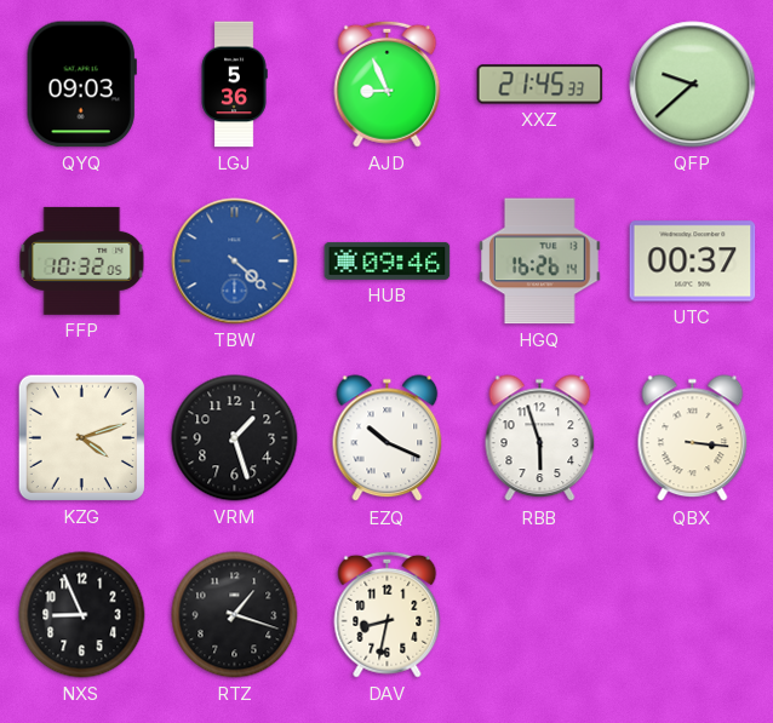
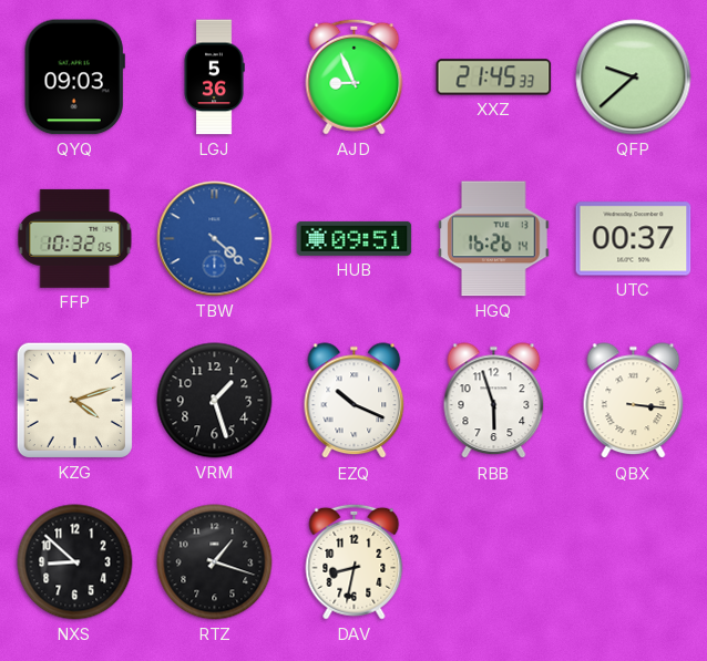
HUB: 09:46 -> 09:51
NXS: 8:56 -> 8:52
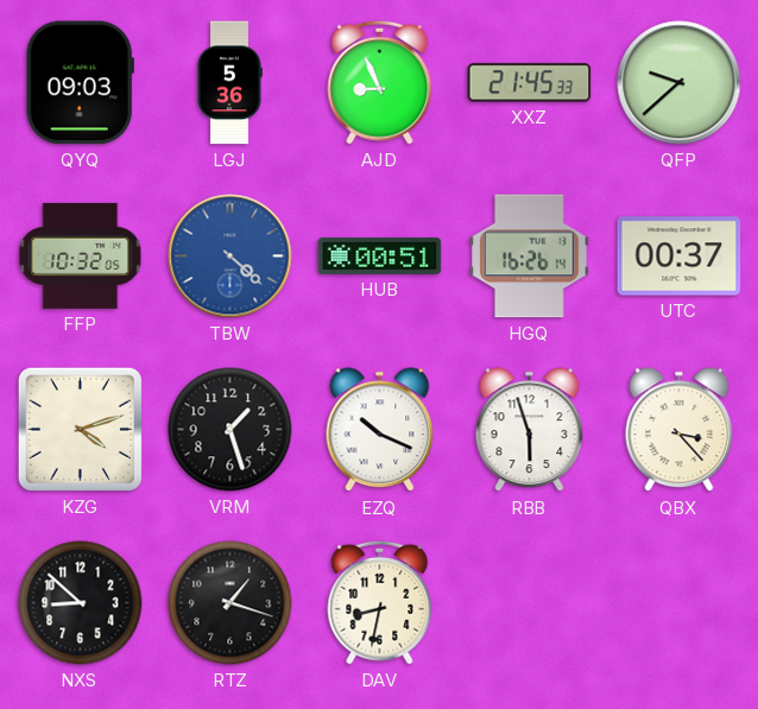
HUB: 09:51 -> 00:51
QBX: 3:16 -> 3:23
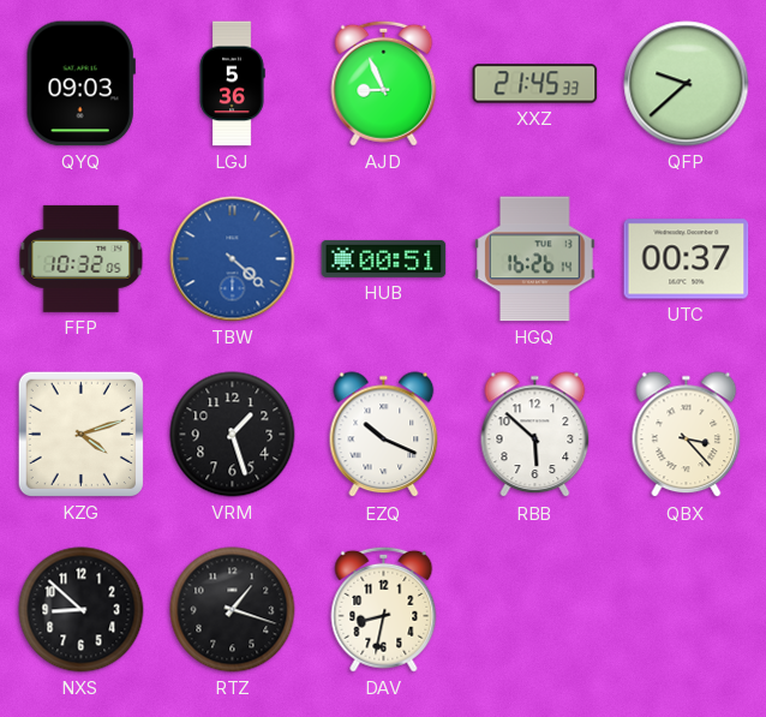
RBB: 5:57 -> 5:52
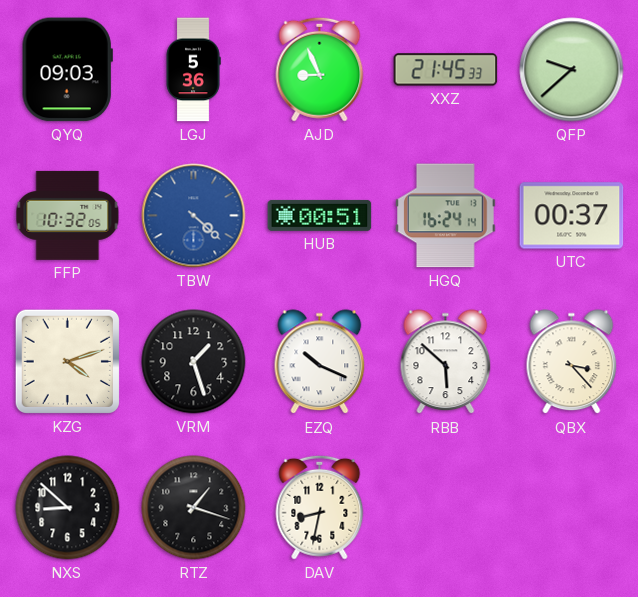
HGQ: 16:26 -> 16:24
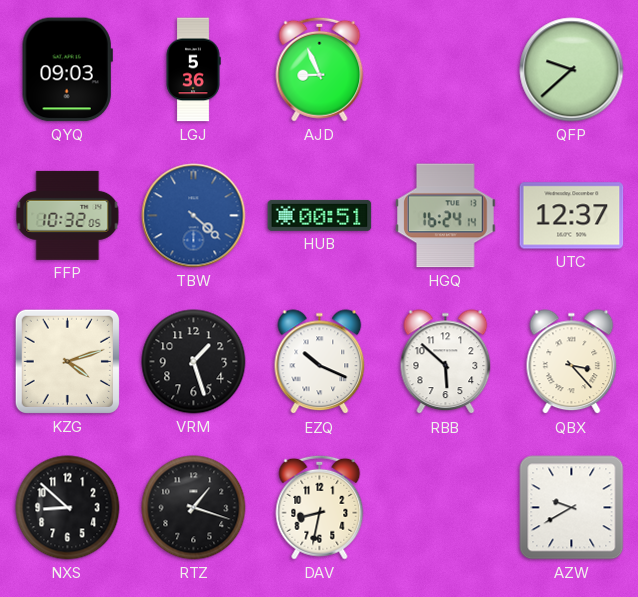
XXZ: 21:45 -> none
UTC: 00:37 -> 12:37
AZW: none -> 9:40
